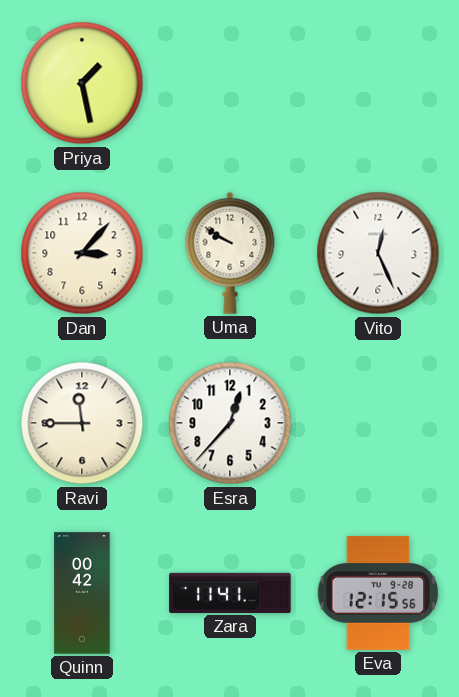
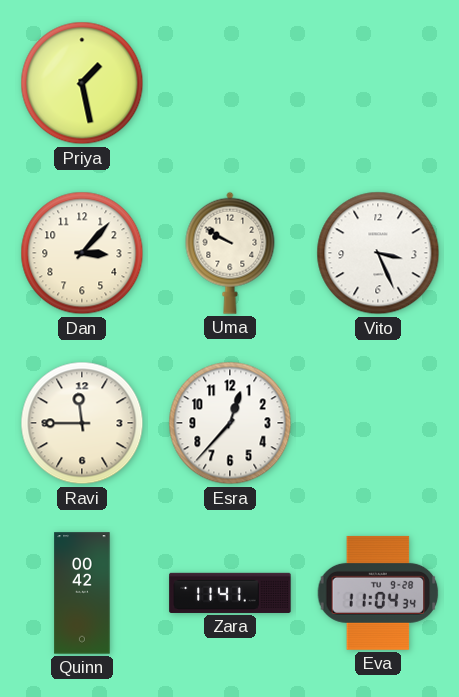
Vito: 12:26 -> 3:26
Eva: 12:15 -> 11:04
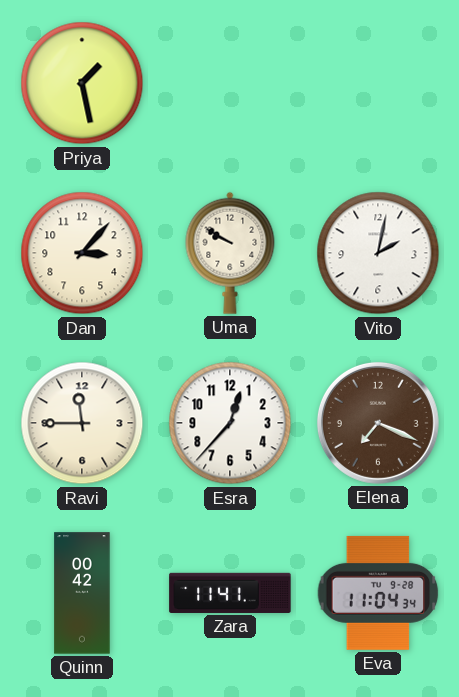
Vito: 3:26 -> 2:02
Elena: none -> 7:19
